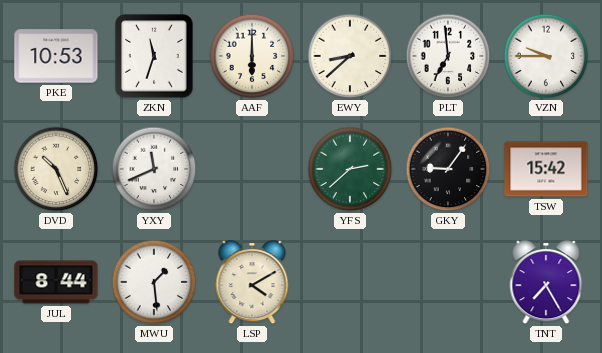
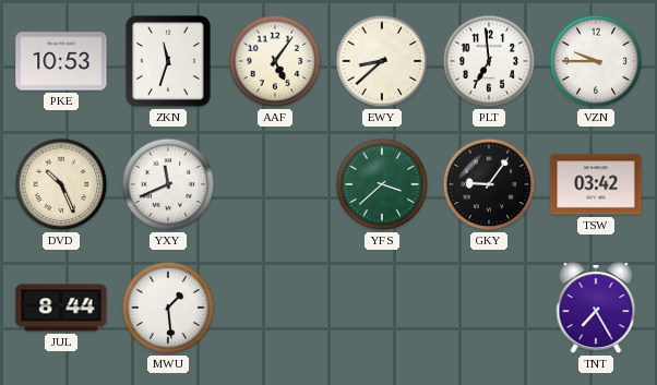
AAF: 6:00 -> 5:06
YFS: 2:38 -> 3:38
TSW: 15:42 -> 03:42
LSP: 4:10 -> none
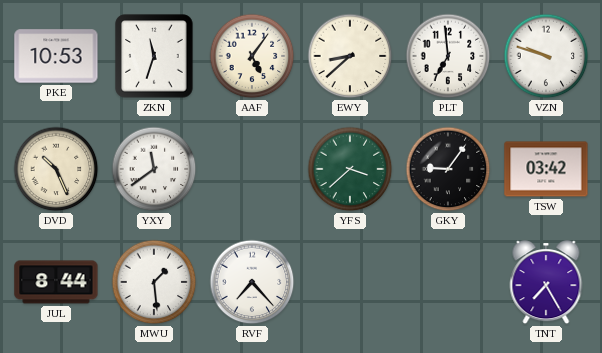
VZN: 9:45 -> 9:48
YXY: 11:41 -> 11:39
RVF: none -> 7:23
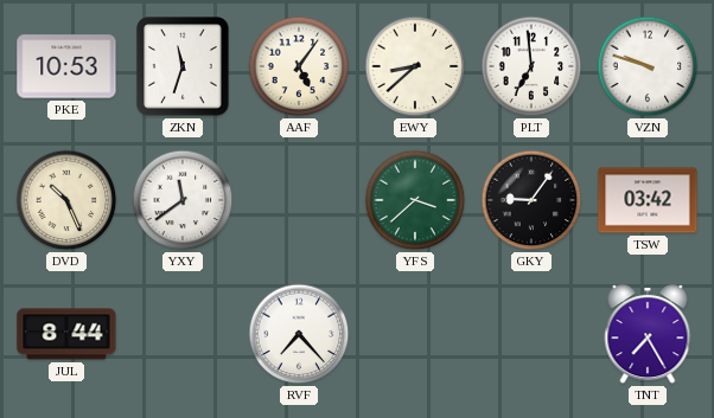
MWU: 1:29 -> none
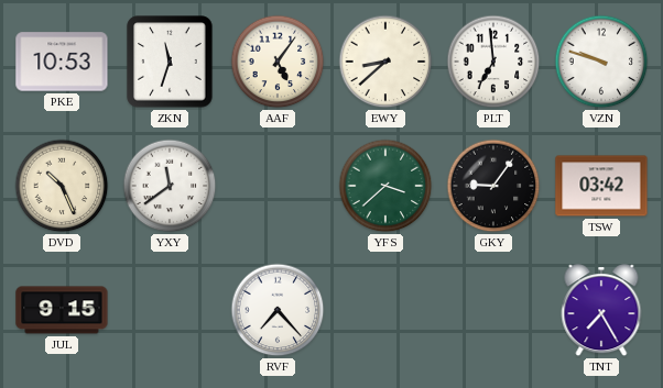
JUL: 8:44 -> 9:15
